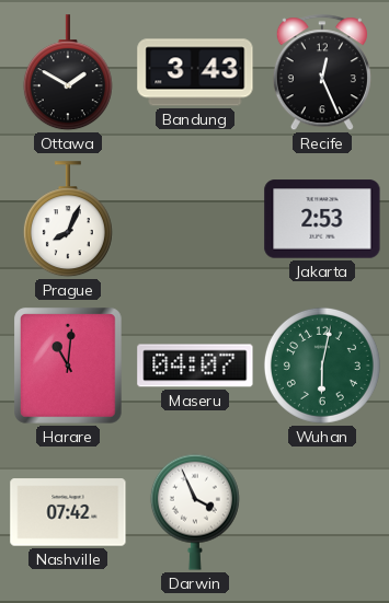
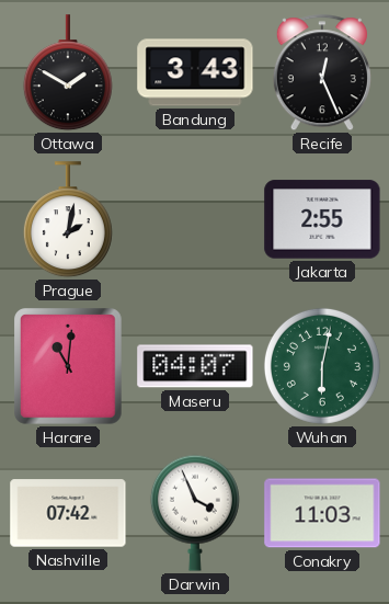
Prague: 8:04 -> 2:02
Jakarta: 2:53 -> 2:55
Conakry: none -> 11:03
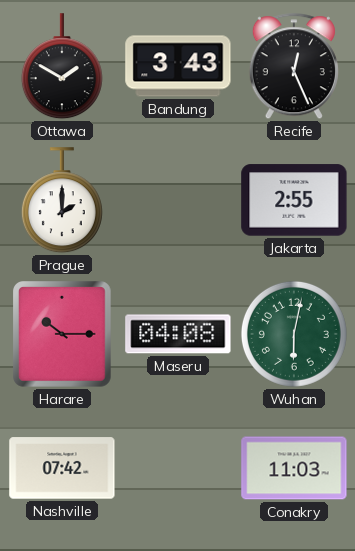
Prague: 2:02 -> 2:00
Harare: 11:01 -> 10:15
Maseru: 04:07 -> 04:08
Darwin: 3:56 -> none
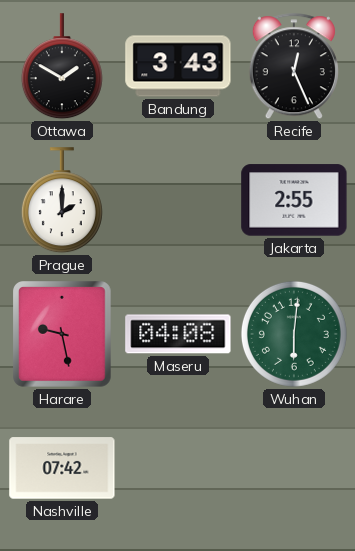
Harare: 10:15 -> 9:28
Wuhan: 6:02 -> 6:01
Conakry: 11:03 -> none
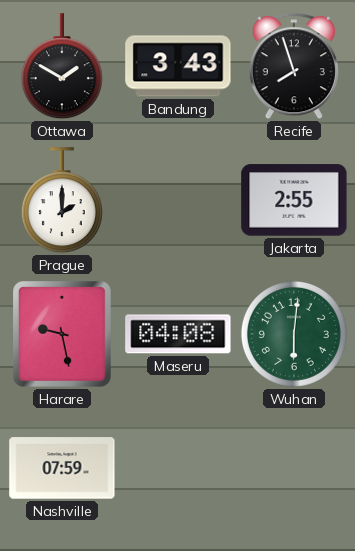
Recife: 12:26 -> 7:57
Nashville: 07:42 -> 07:59
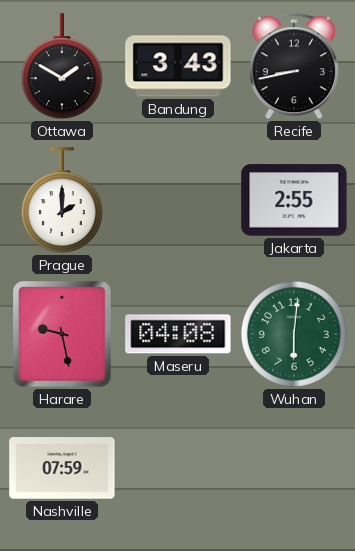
Recife: 7:57 -> 8:43
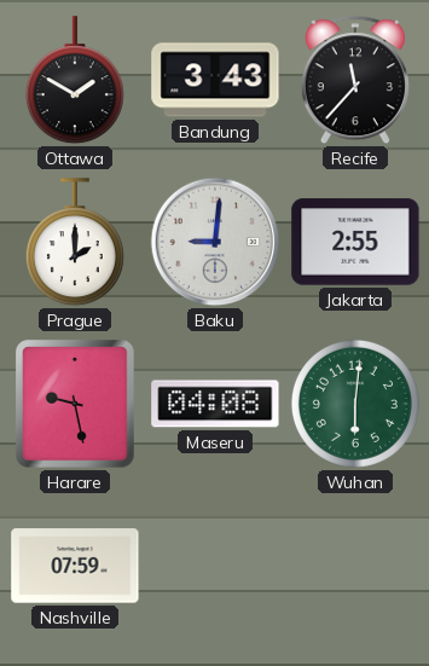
Recife: 8:43 -> 11:37
Baku: none -> 9:01
